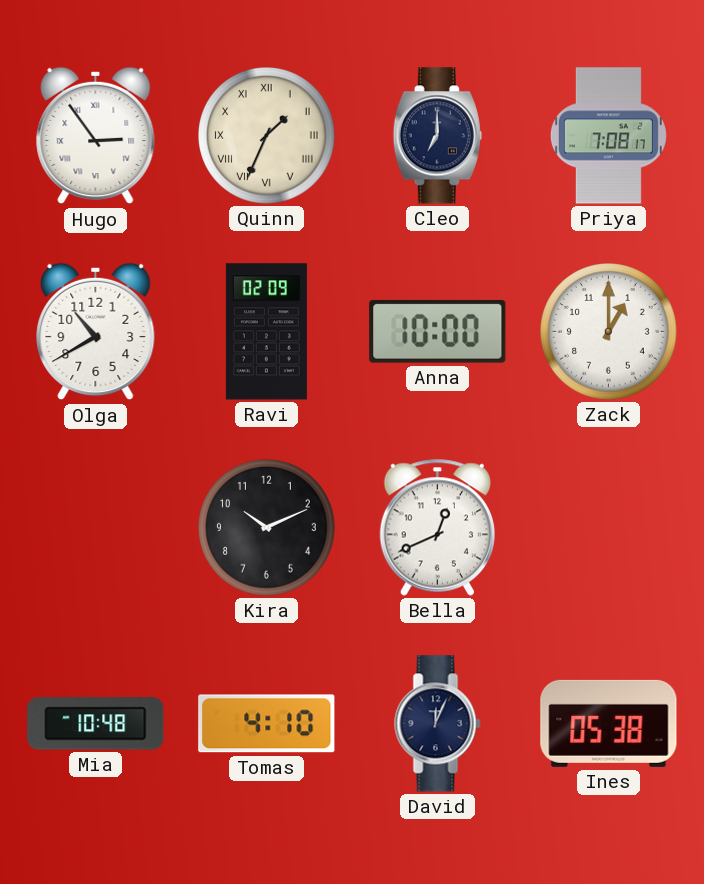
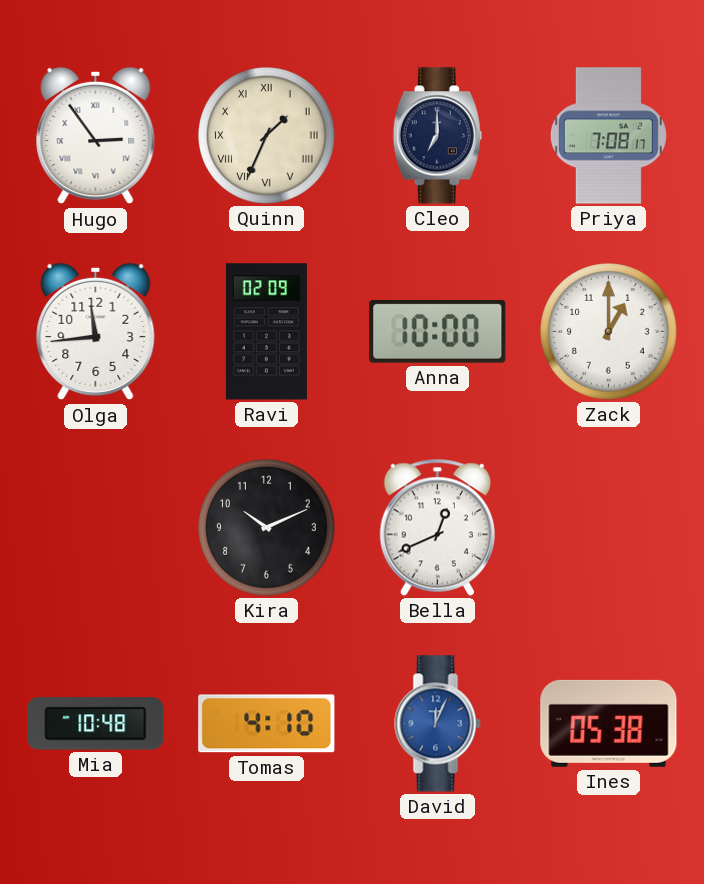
Olga: 10:40 -> 11:44
David dial: navy -> blue
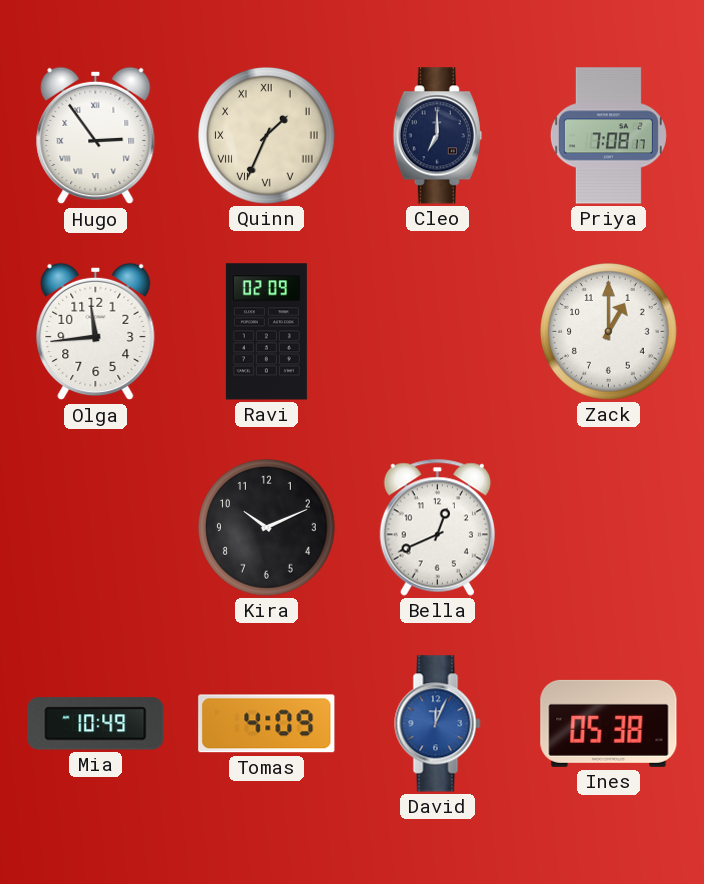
Anna: 10:00 -> none
Mia: 10:48 -> 10:49
Tomas: 4:10 -> 4:09
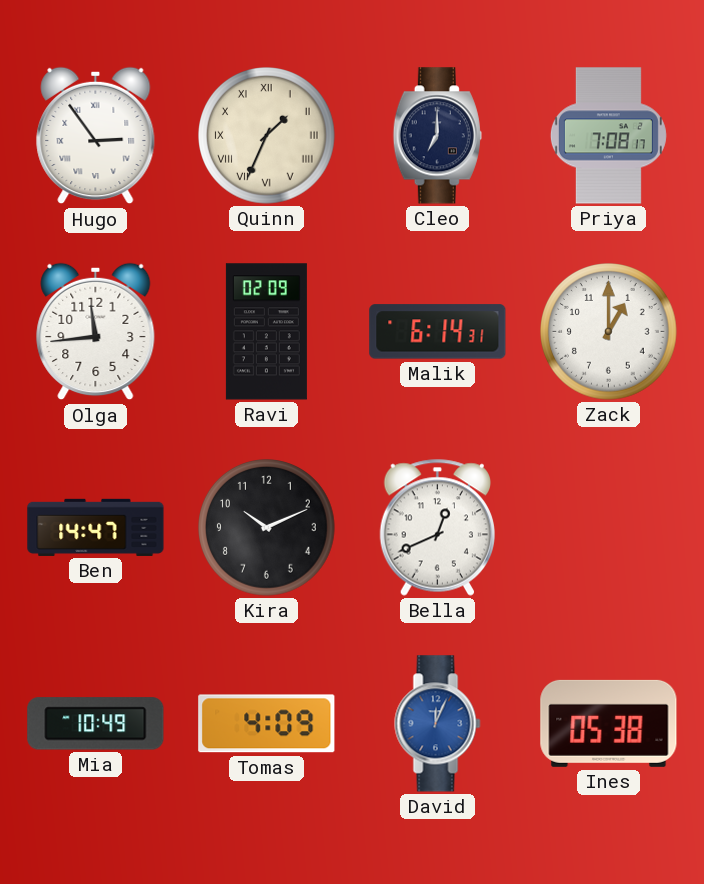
Malik: none -> 6:14
Ben: none -> 14:47
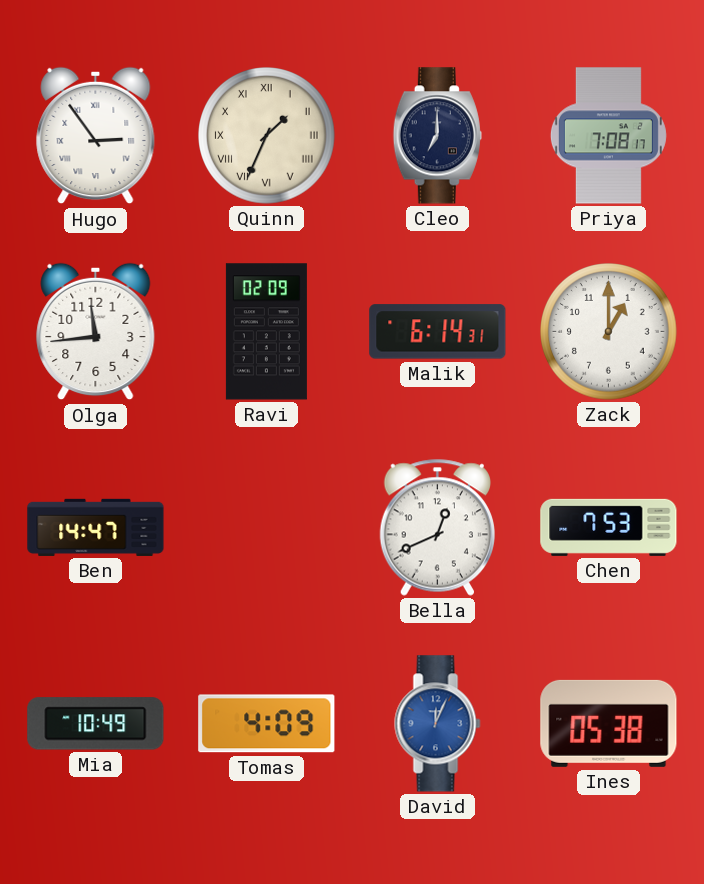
Kira: 10:11 -> none
Chen: none -> 7:53
